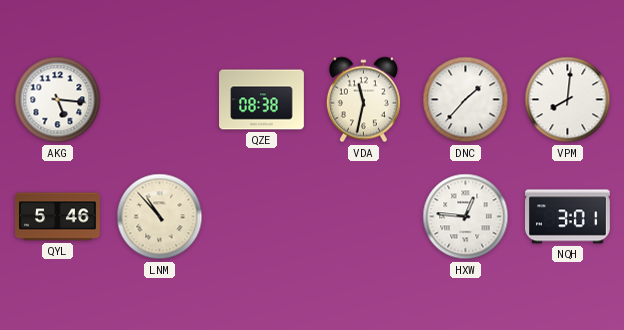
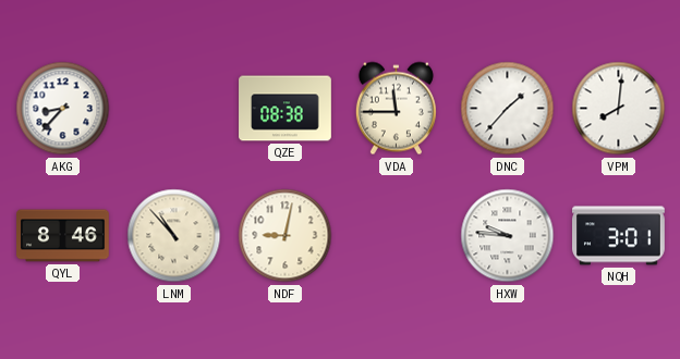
AKG: 5:16 -> 8:37
VDA: 11:32 -> 11:45
QYL: 5:46 -> 8:46
NDF: none -> 9:02
HXW: 12:46 -> 9:46
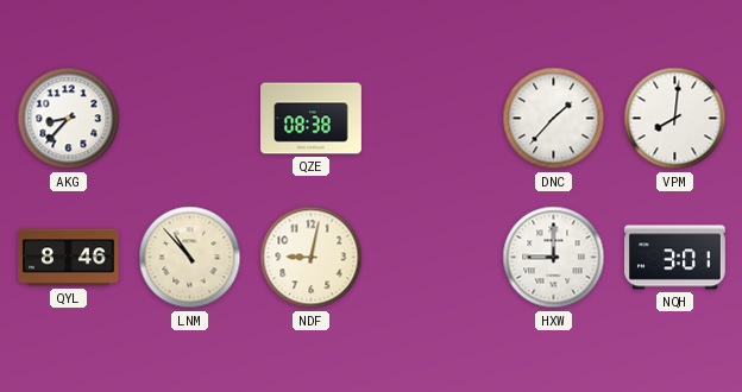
VDA: 11:45 -> none
HXW: 9:46 -> 9:00
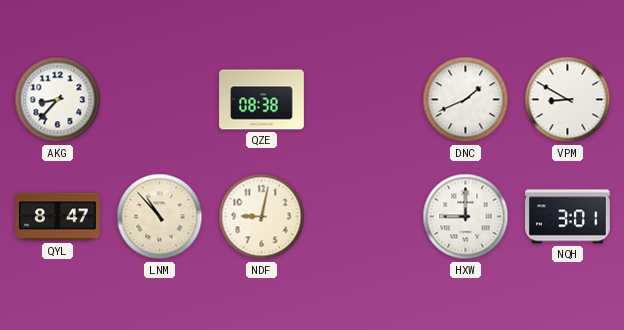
DNC: 1:37 -> 1:41
VPM: 8:01 -> 8:50
QYL: 8:46 -> 8:47
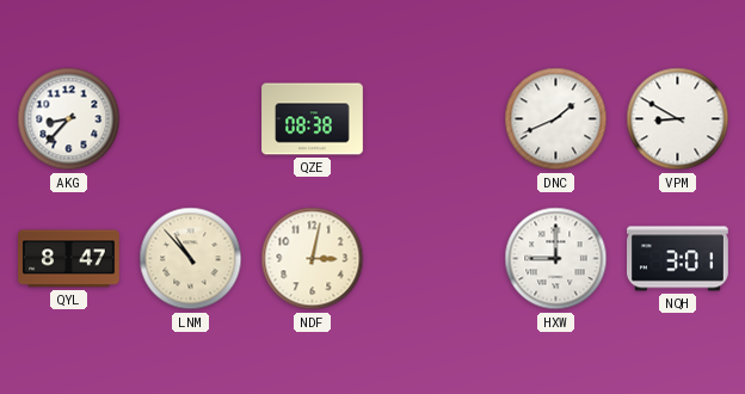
NDF: 9:02 -> 3:02
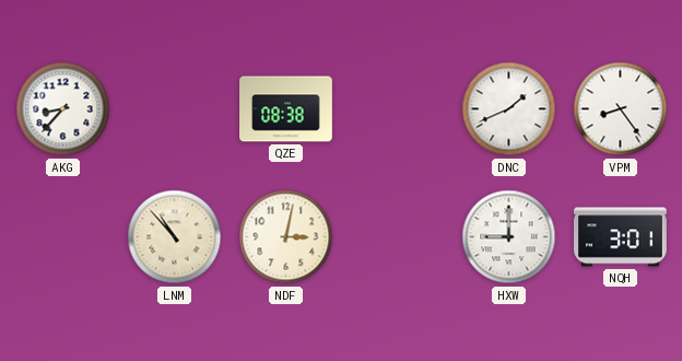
VPM: 8:50 -> 8:24
QYL: 8:47 -> none
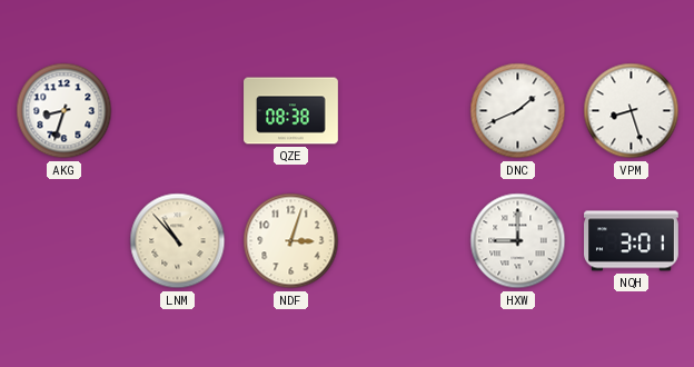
AKG: 8:37 -> 8:33
VPM: 8:24 -> 8:27
NDF: 3:02 -> 3:03
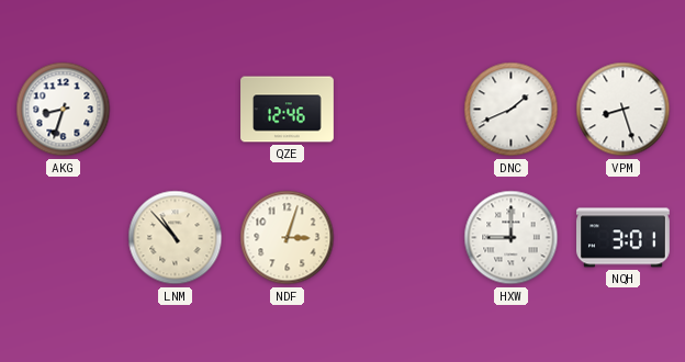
QZE: 08:38 -> 12:46
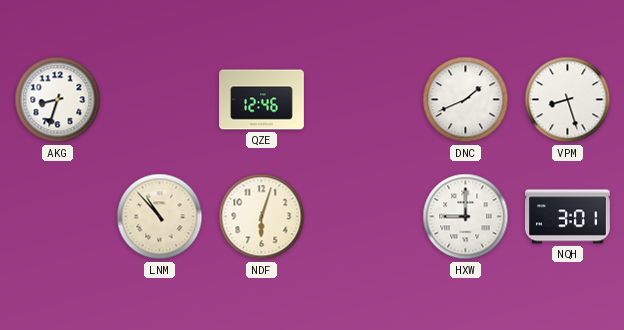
NDF: 3:03 -> 6:03
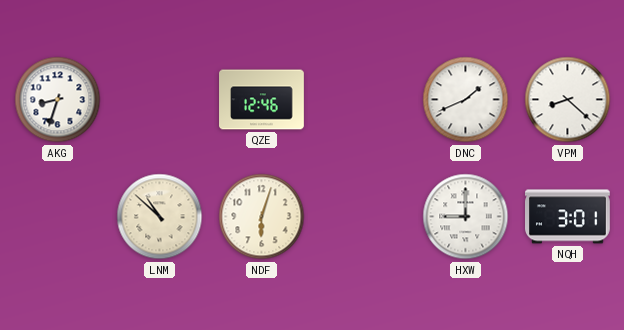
VPM: 8:27 -> 8:22
LNM: 10:53 -> 10:52
